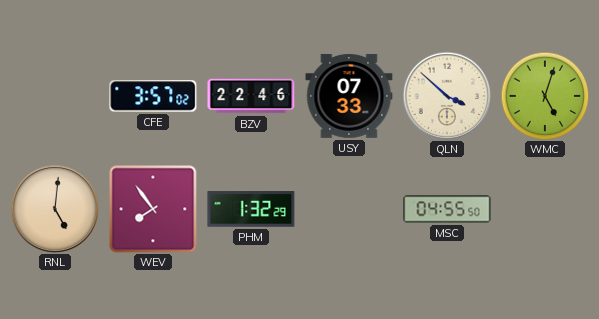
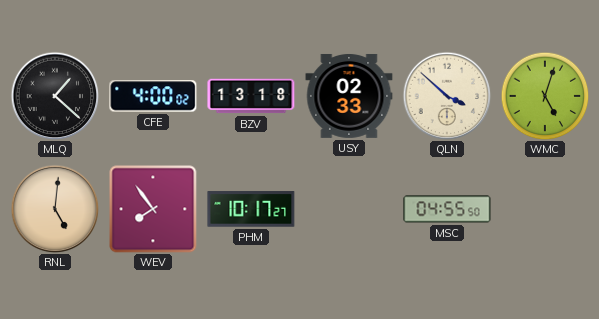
MLQ: none -> 1:22
CFE: 3:57 -> 4:00
BZV: 22:46 -> 13:18
USY: 07:33 -> 02:33
PHM: 1:32 -> 10:17
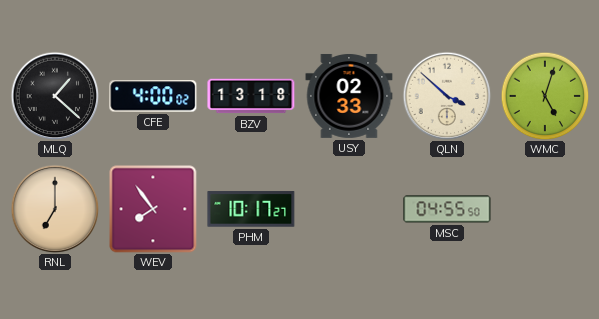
RNL: 5:01 -> 7:00
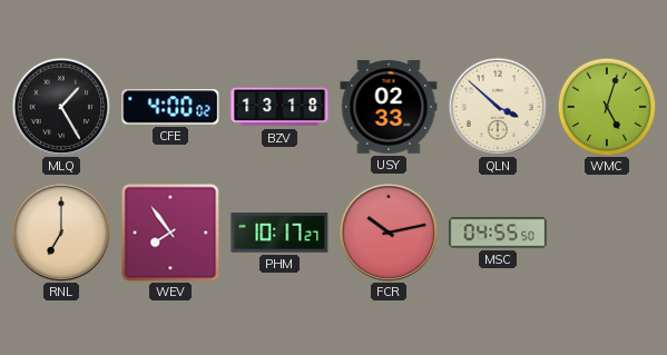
MLQ: 1:22 -> 1:25
FCR: none -> 10:13
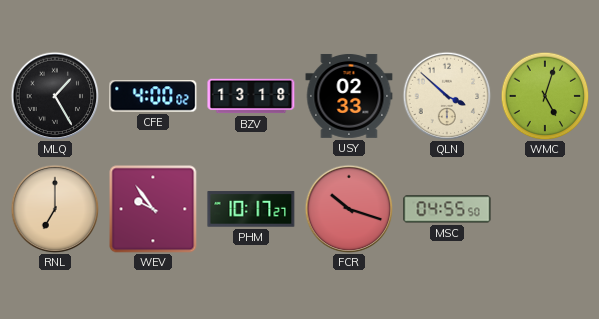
WEV: 7:54 -> 9:54
FCR: 10:13 -> 10:18
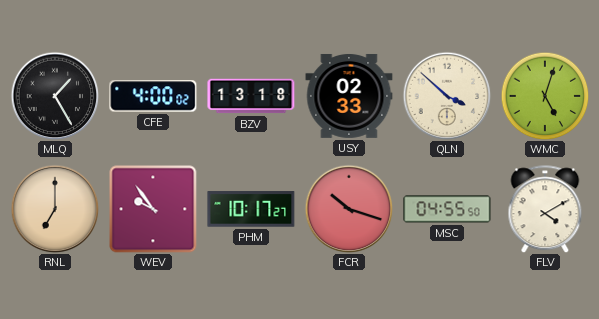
FLV: none -> 4:10
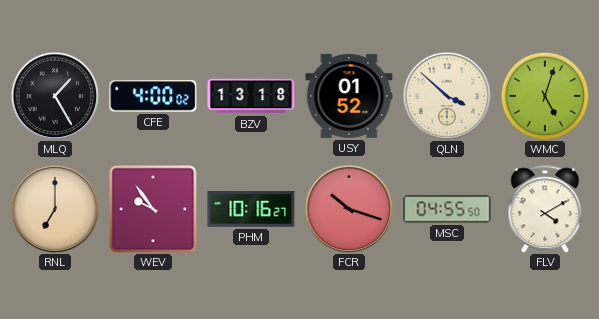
USY: 02:33 -> 01:52
PHM: 10:17 -> 10:16
